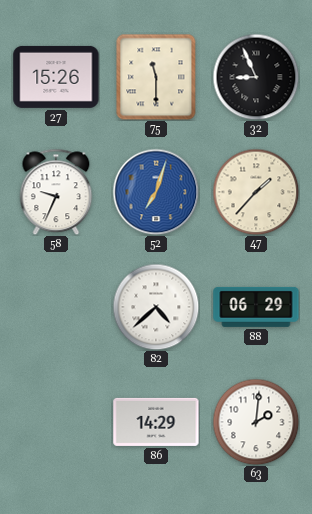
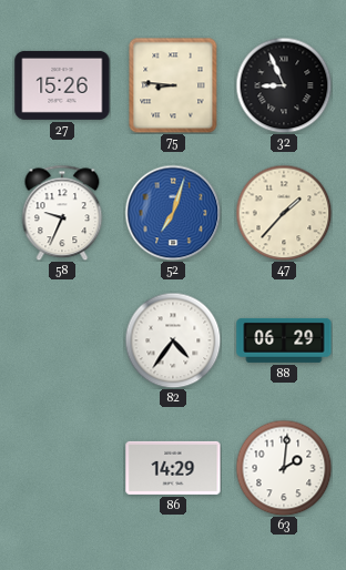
75: 11:30 -> 8:46
82: 4:38 -> 4:36
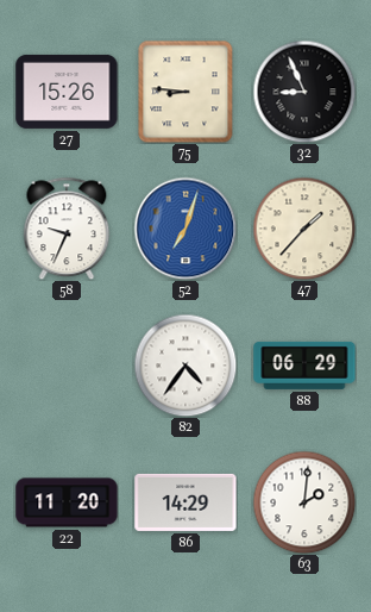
22: none -> 11:20
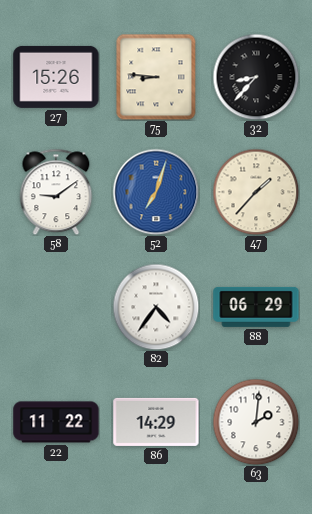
32: 8:56 -> 8:37
58: 9:34 -> 9:09
22: 11:20 -> 11:22
